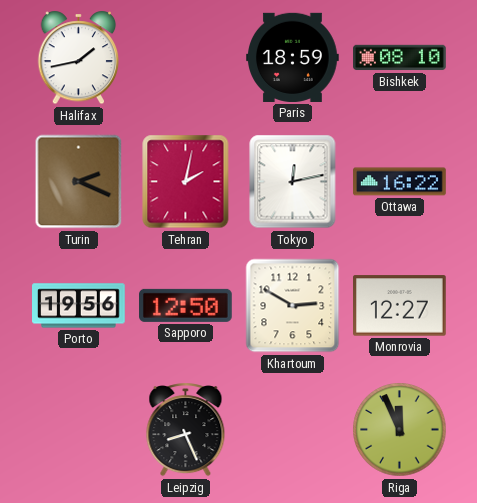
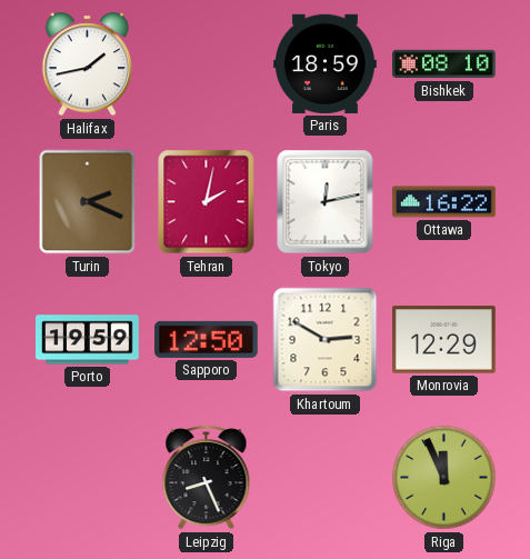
Porto: 19:56 -> 19:59
Monrovia: 12:27 -> 12:29
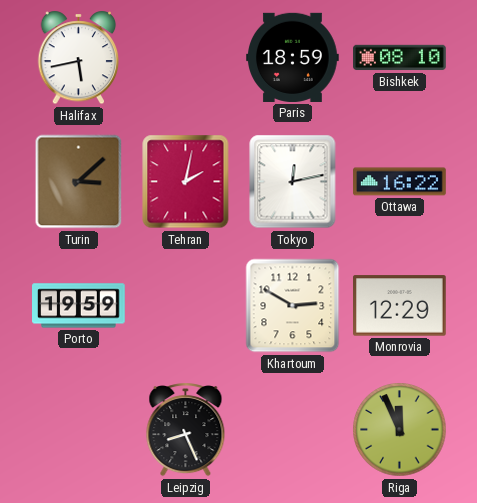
Halifax: 1:43 -> 5:43
Turin: 2:19 -> 3:08
Sapporo: 12:50 -> none
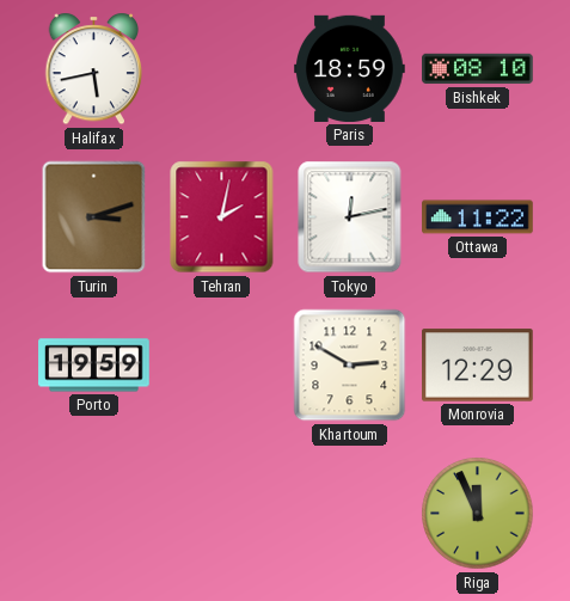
Turin: 3:08 -> 3:12
Ottawa: 16:22 -> 11:22
Leipzig: 8:26 -> none
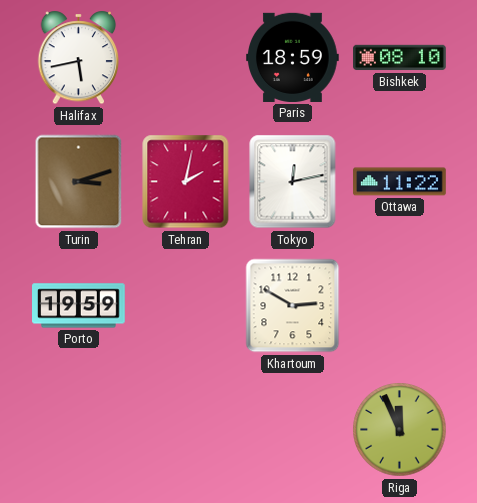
Monrovia: 12:29 -> none
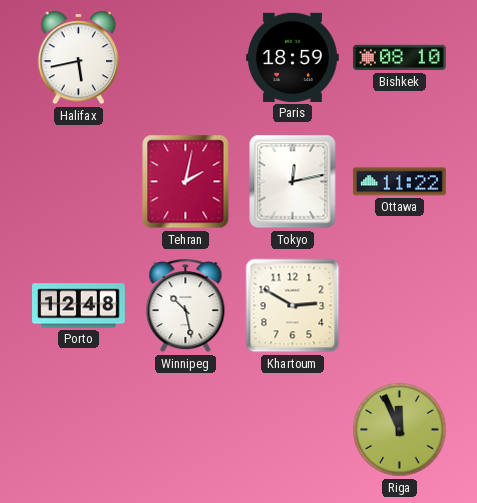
Turin: 3:12 -> none
Porto: 19:59 -> 12:48
Winnipeg: none -> 10:28
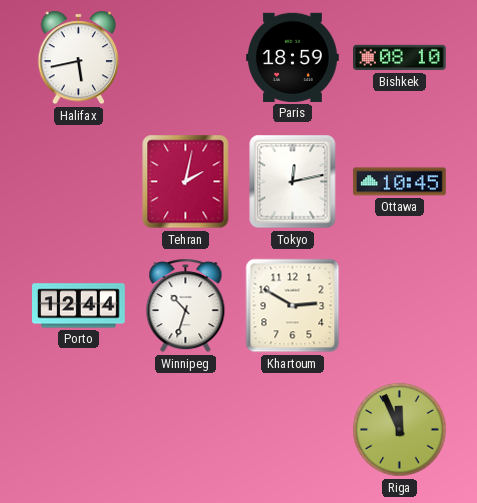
Ottawa: 11:22 -> 10:45
Porto: 12:48 -> 12:44
Winnipeg: 10:28 -> 10:33
